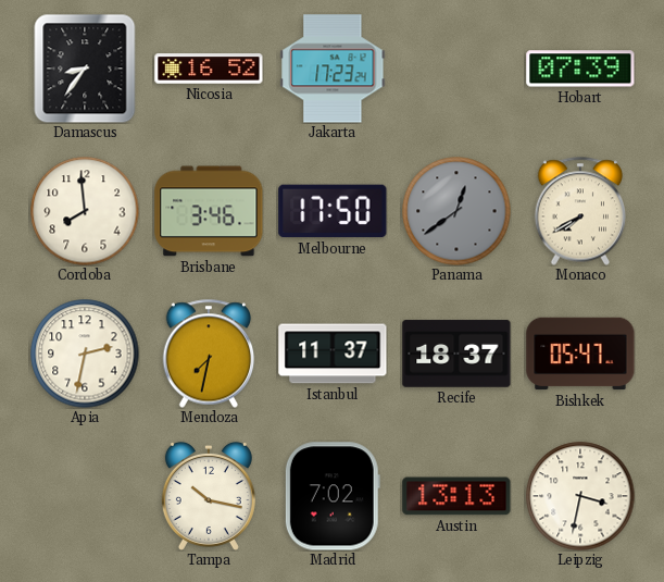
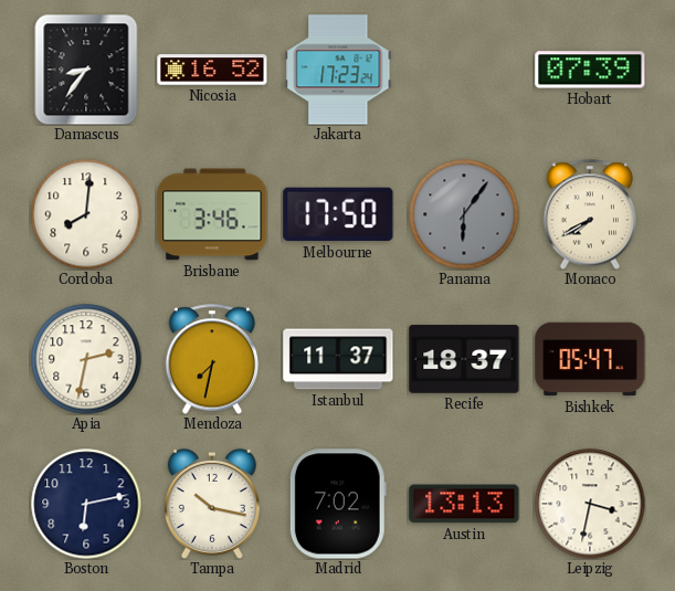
Cordoba: 7:59 -> 8:01
Panama: 12:39 -> 6:06
Boston: none -> 6:13
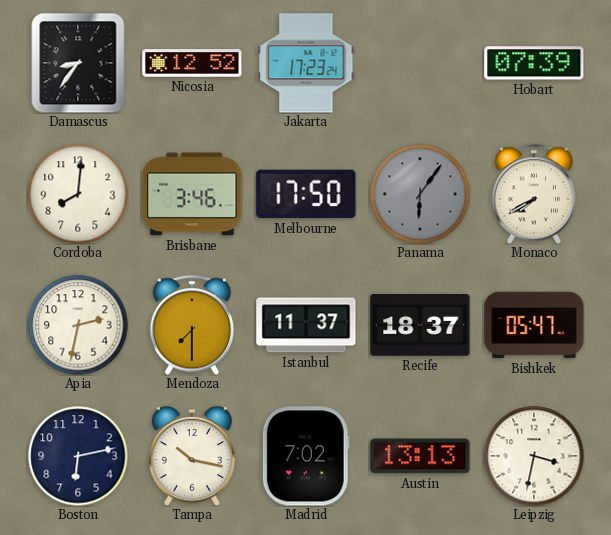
Nicosia: 16:52 -> 12:52
Mendoza: 7:32 -> 7:30
